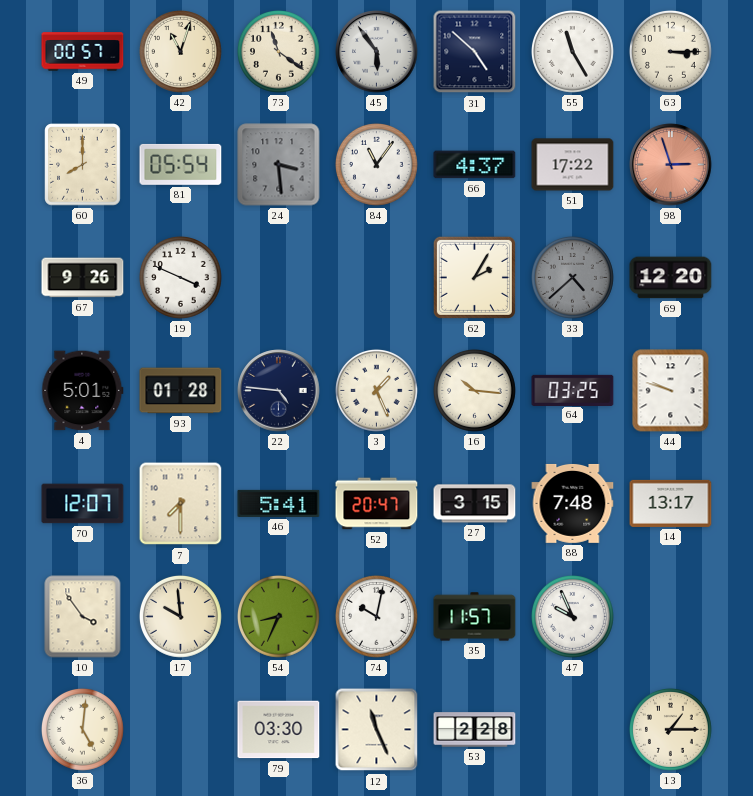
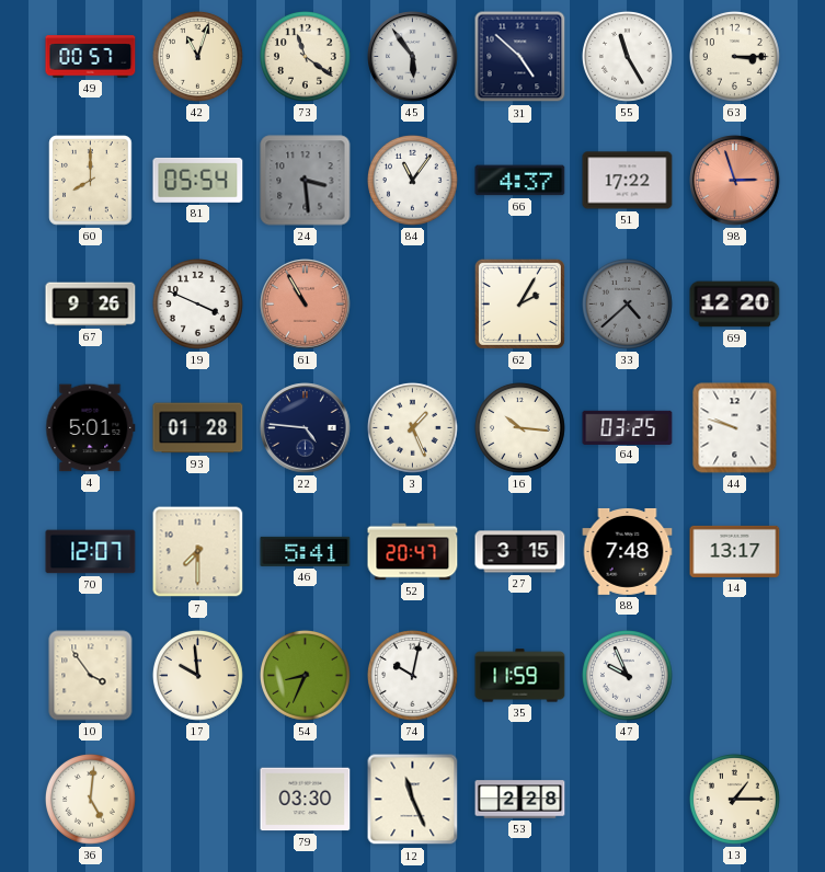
61: none -> 10:55
35: 11:57 -> 11:59
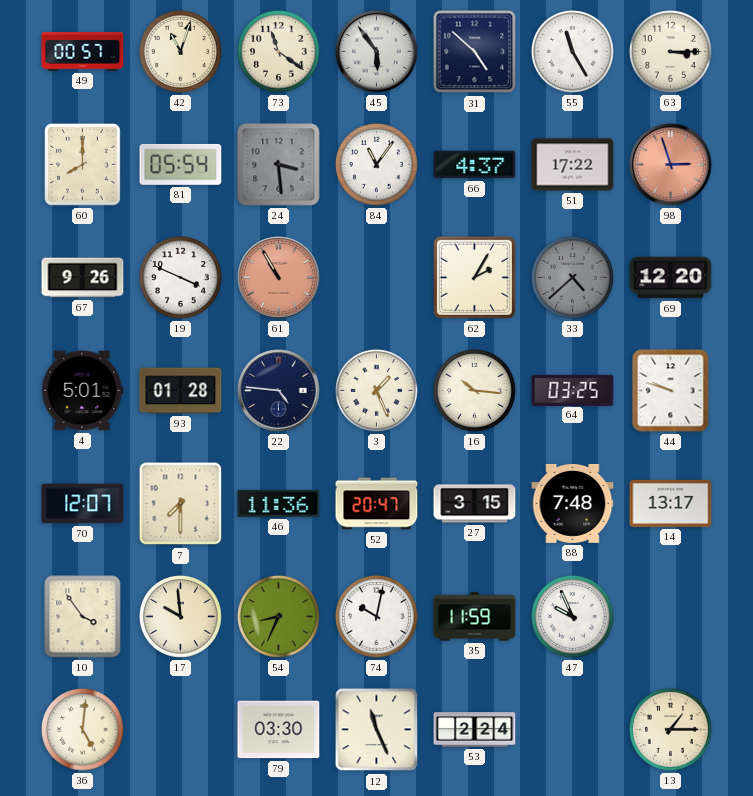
46: 5:41 -> 11:36
53: 2:28 -> 2:24
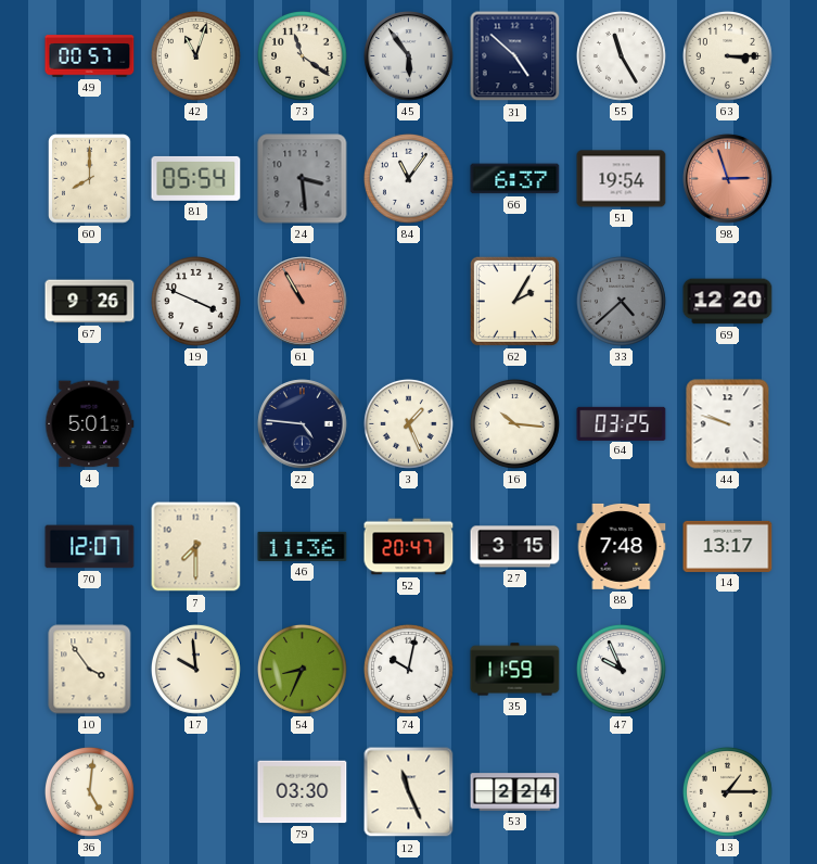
66: 4:37 -> 6:37
51: 17:22 -> 19:54
93: 01:28 -> none
